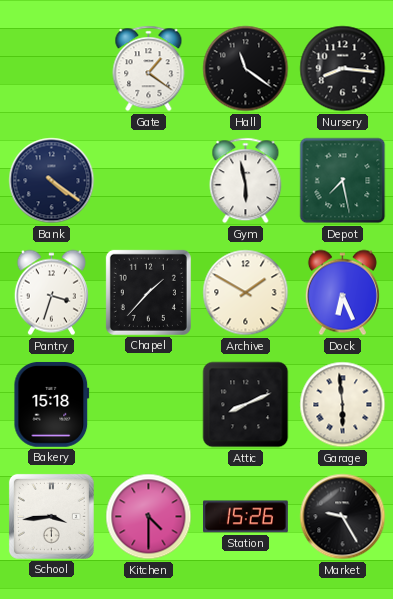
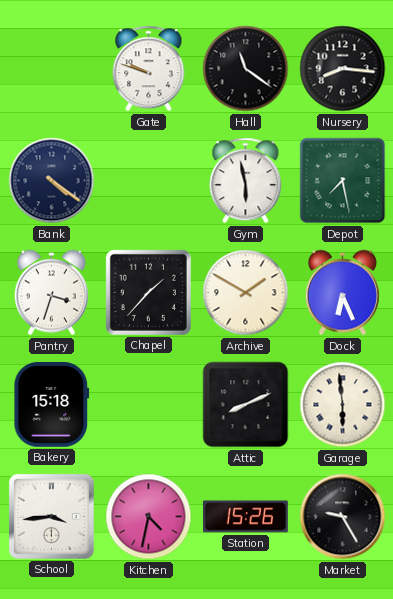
Gate: 1:21 -> 9:48
Kitchen: 4:30 -> 4:32
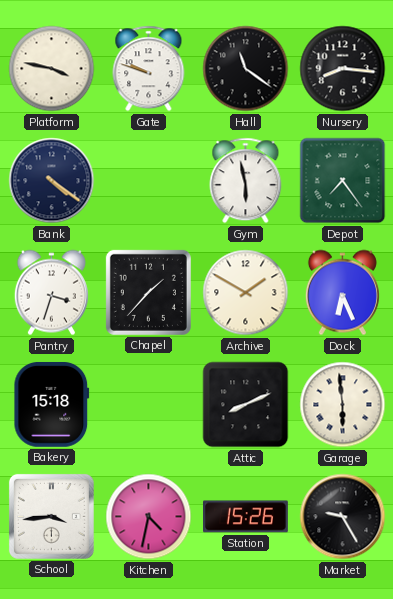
Platform: none -> 3:47
Depot: 7:28 -> 7:24
